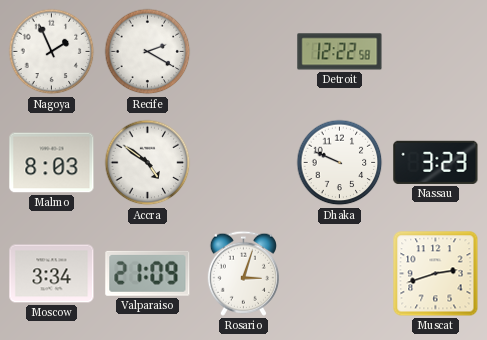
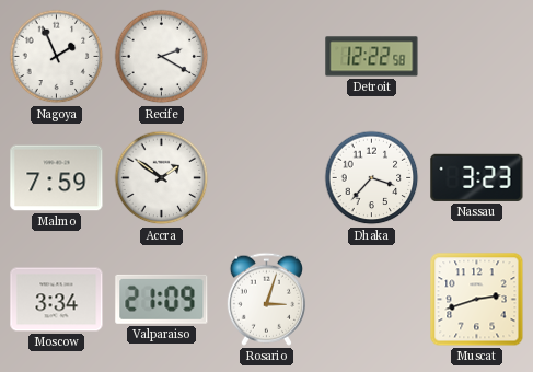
Malmo: 8:03 -> 7:59
Accra: 4:51 -> 1:51
Dhaka: 9:49 -> 3:37
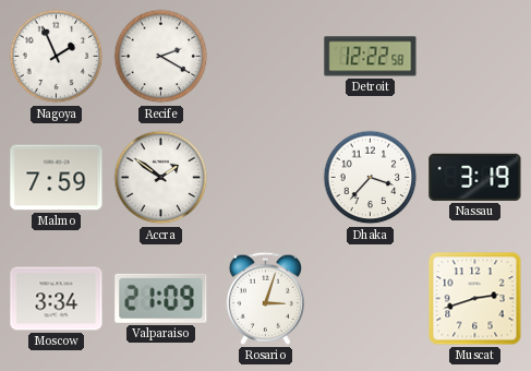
Nassau: 3:23 -> 3:19
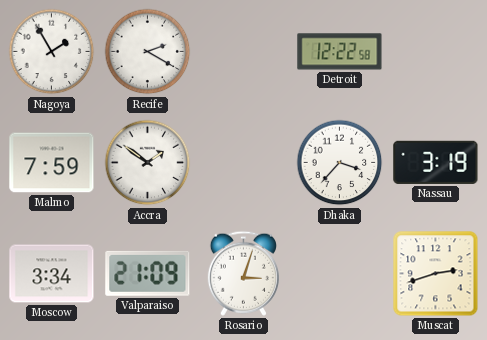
Nagoya: 1:56 -> 1:55
